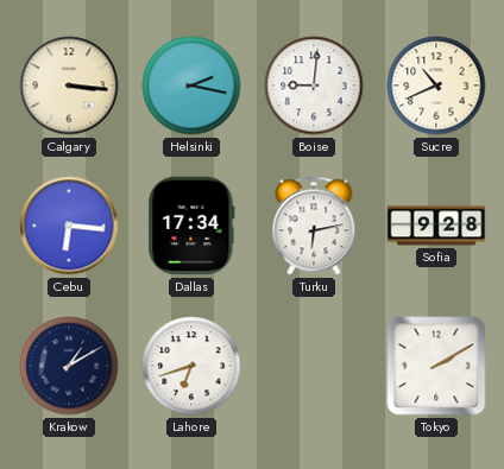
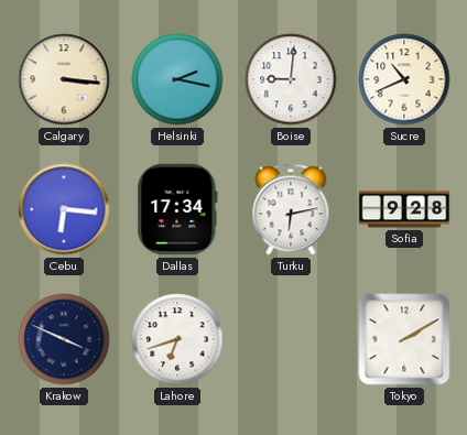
Krakow: 1:10 -> 3:49
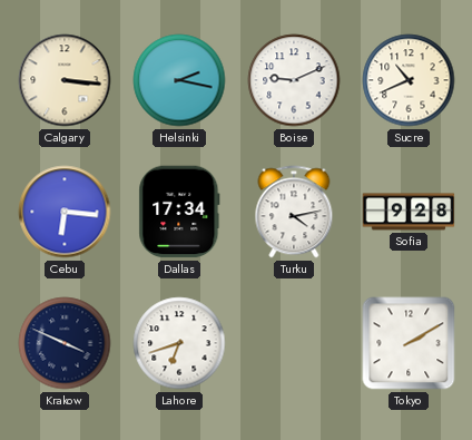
Boise: 9:01 -> 9:11
Turku: 6:13 -> 4:13
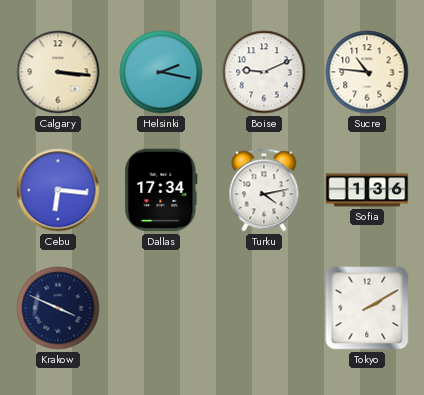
Sucre: 10:41 -> 10:46
Sofia: 9:28 -> 1:36
Lahore: 6:42 -> none
